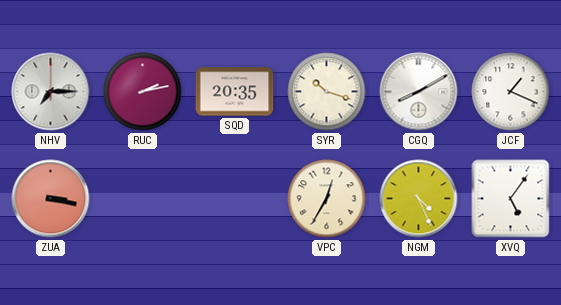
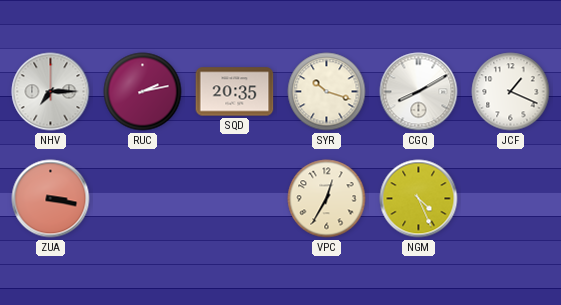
XVQ: 5:06 -> none
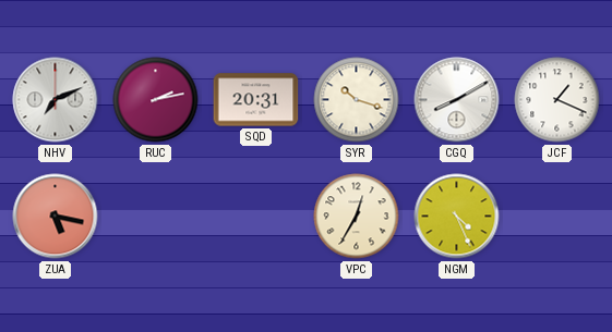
NHV: 7:15 -> 7:11
SQD: 20:35 -> 20:31
ZUA: 3:17 -> 5:17
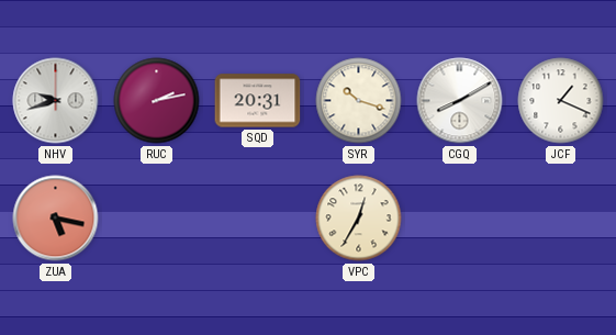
NHV: 7:11 -> 9:42
NGM: 4:26 -> none
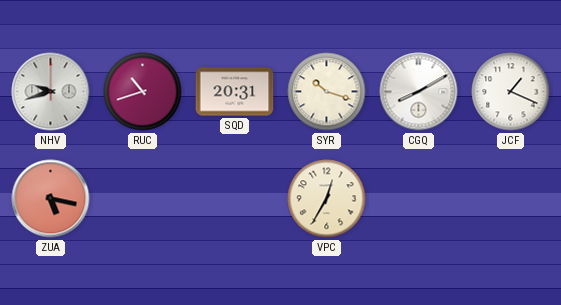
RUC: 2:13 -> 10:42
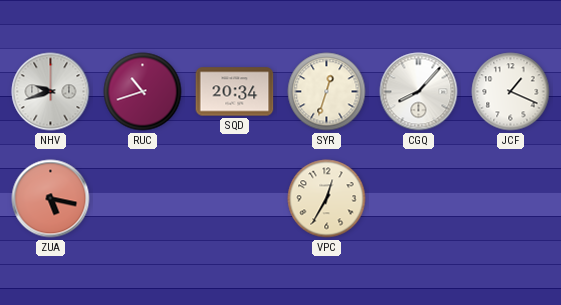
SQD: 20:31 -> 20:34
SYR: 10:18 -> 12:33
CGQ: 8:10 -> 8:07
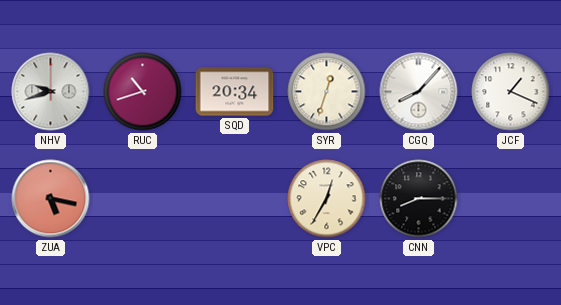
CNN: none -> 8:15
